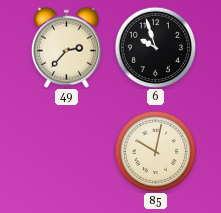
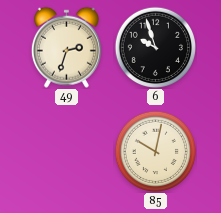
49: 2:37 -> 2:33
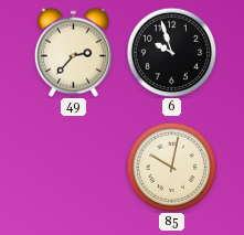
49: 2:33 -> 2:37
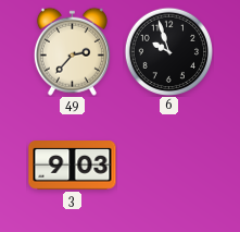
3: none -> 9:03
85: 10:02 -> none
